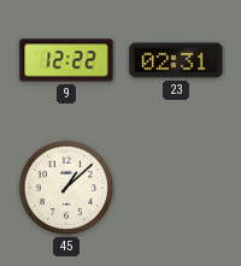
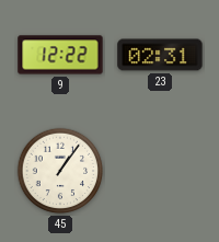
45: 1:08 -> 1:06
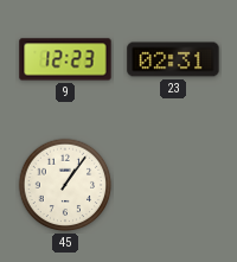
9: 12:22 -> 12:23
